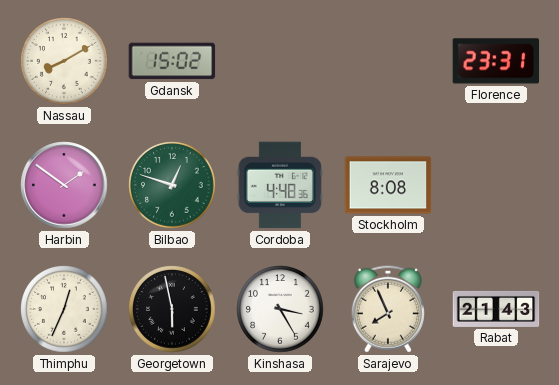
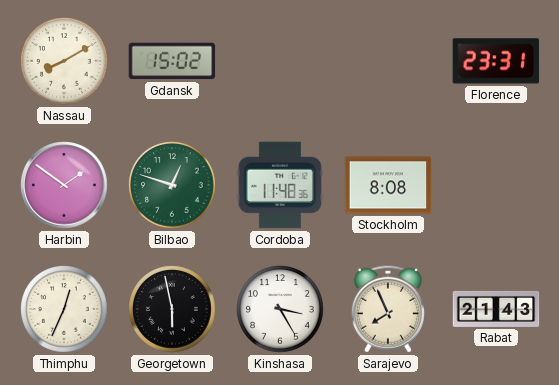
Cordoba: 4:48 -> 11:48
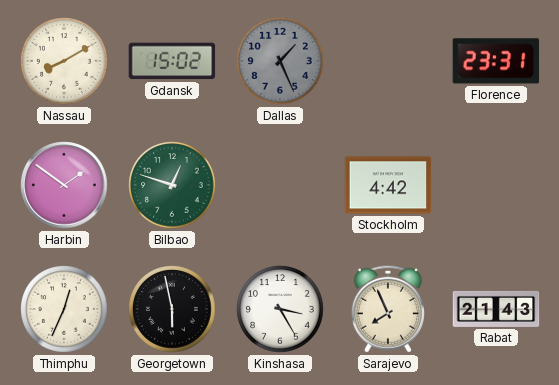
Dallas: none -> 1:26
Cordoba: 11:48 -> none
Stockholm: 8:08 -> 4:42
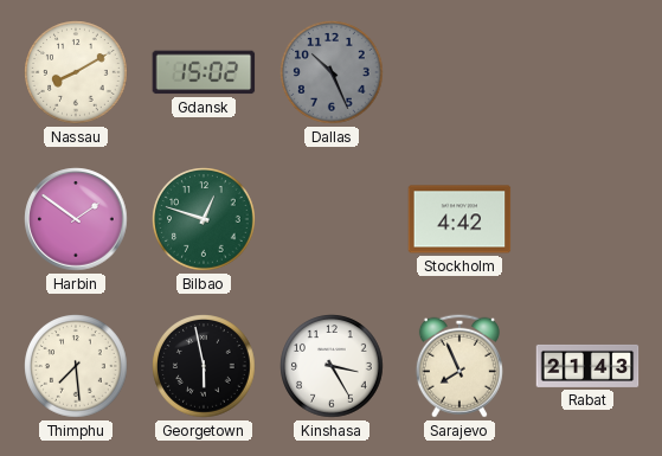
Dallas: 1:26 -> 10:26
Florence: 23:31 -> none
Thimphu: 12:34 -> 7:29
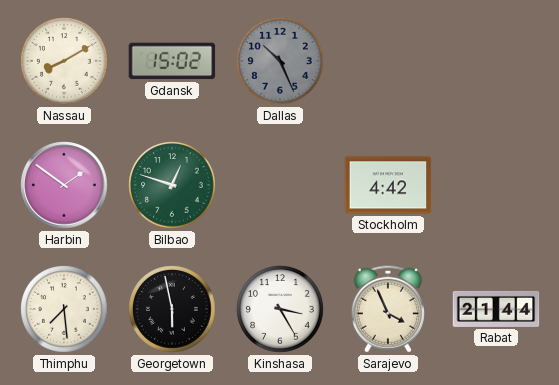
Sarajevo: 7:56 -> 3:56
Rabat: 21:43 -> 21:44
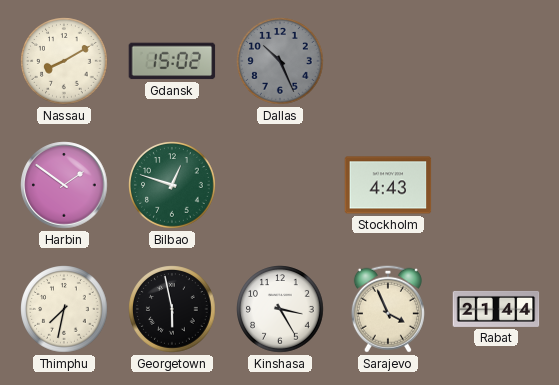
Stockholm: 4:42 -> 4:43
Thimphu: 7:29 -> 7:32
